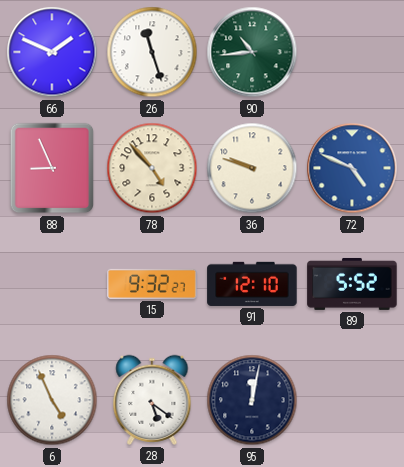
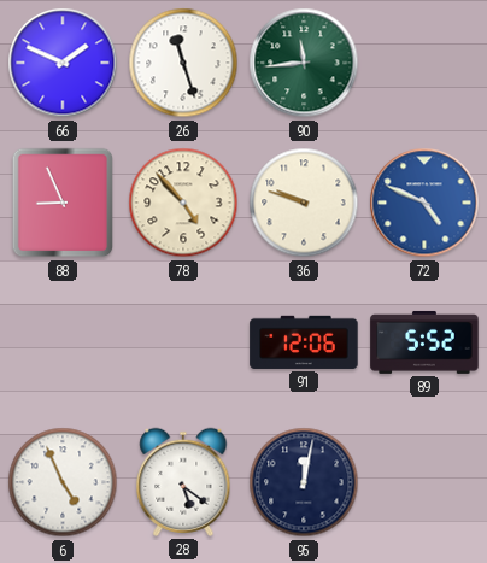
90: 10:44 -> 11:44
15: 9:32 -> none
91: 12:10 -> 12:06
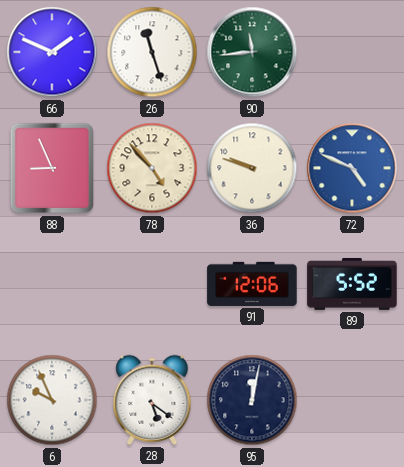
6: 4:56 -> 9:56
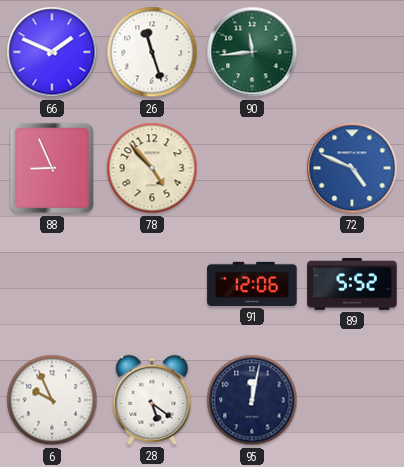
36: 9:48 -> none
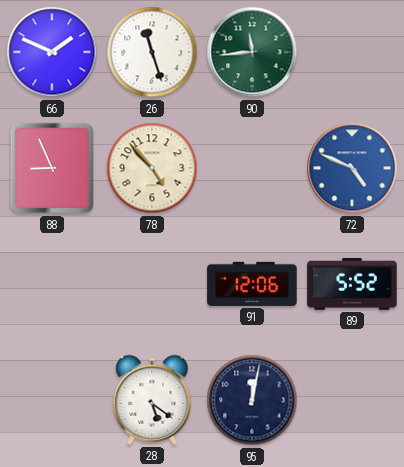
6: 9:56 -> none
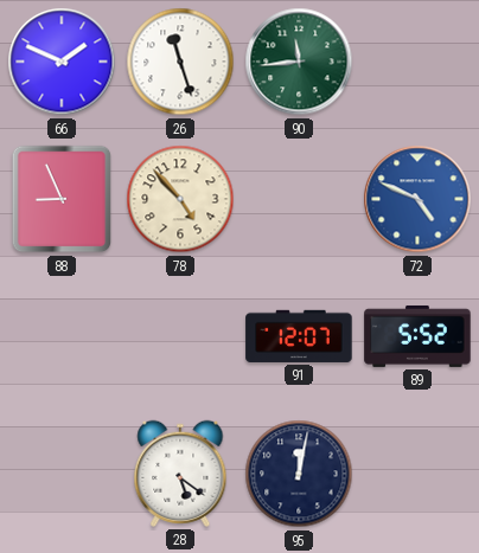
91: 12:06 -> 12:07
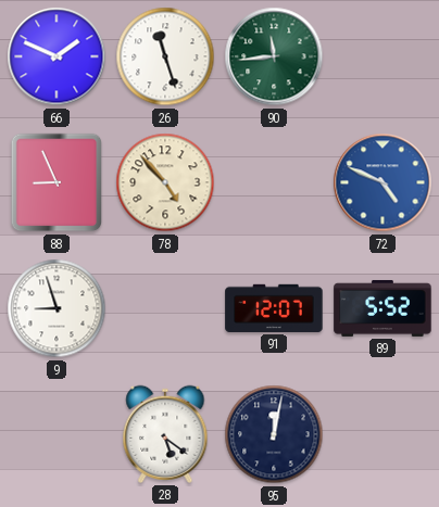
9: none -> 8:57
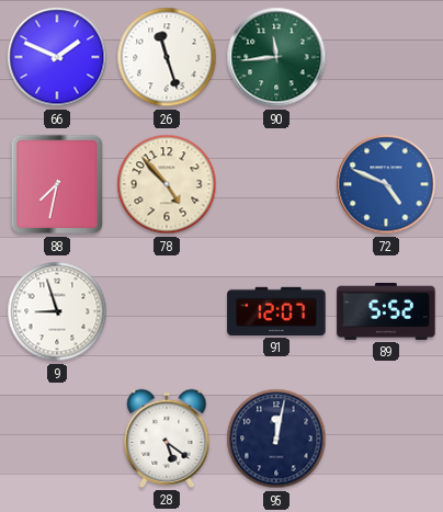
88: 8:56 -> 7:32
